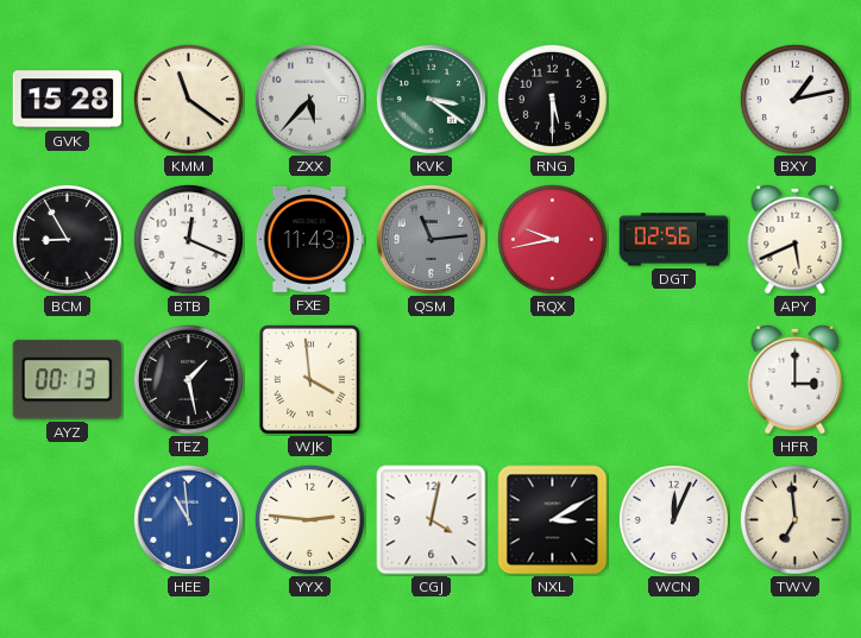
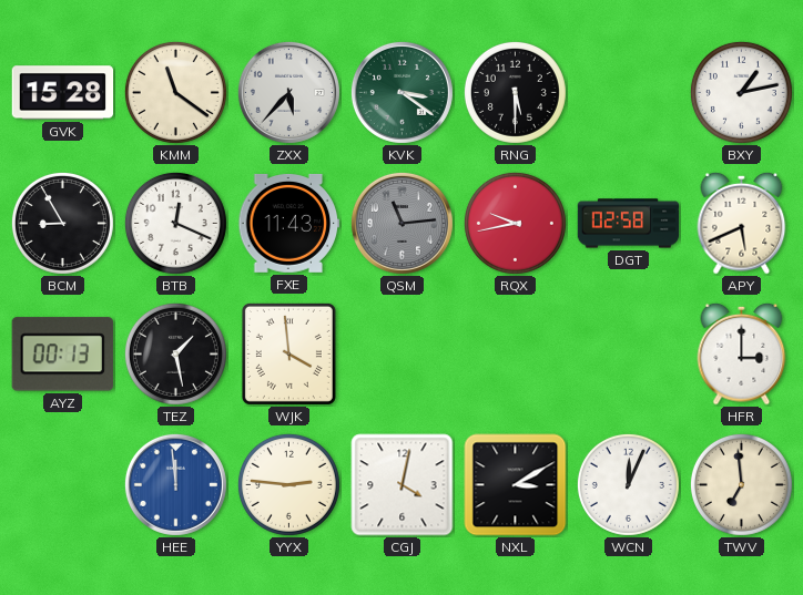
DGT: 02:56 -> 02:58
HEE: 10:59 -> 11:59
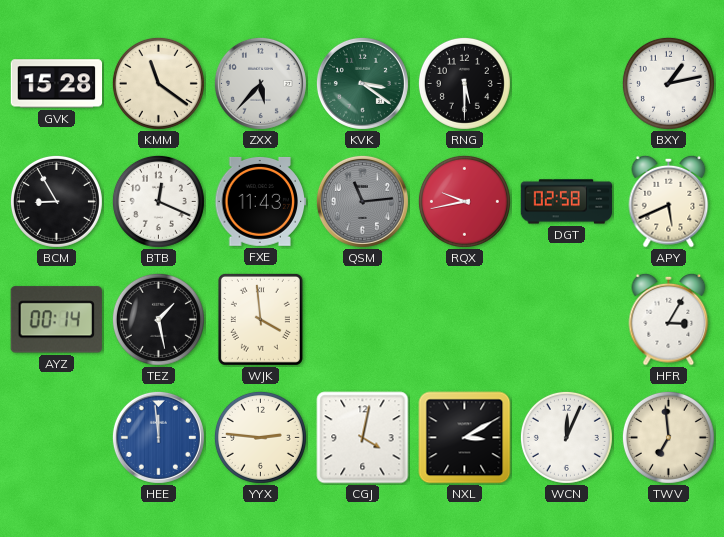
AYZ: 00:13 -> 00:14
HFR: 3:00 -> 3:05
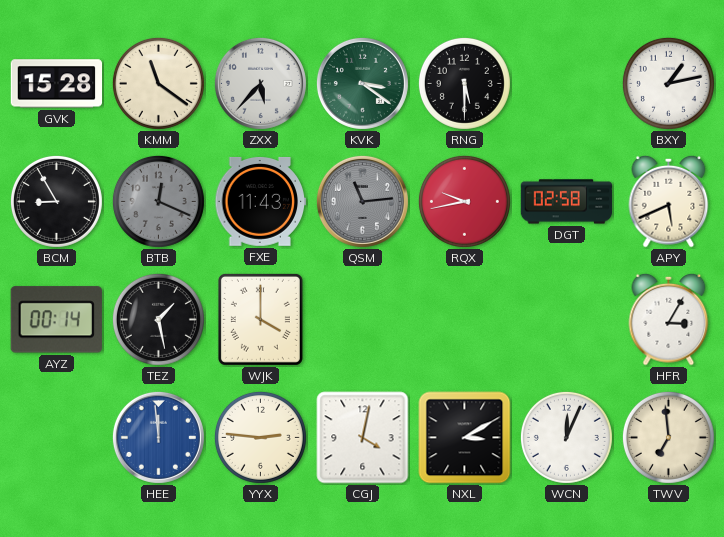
BTB dial: white -> grey
WJK: 3:59 -> 4:00
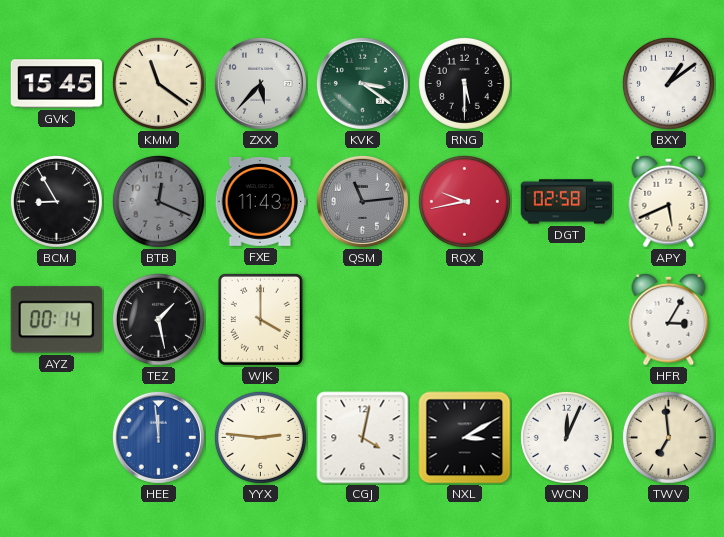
GVK: 15:28 -> 15:45
BXY: 1:13 -> 1:09
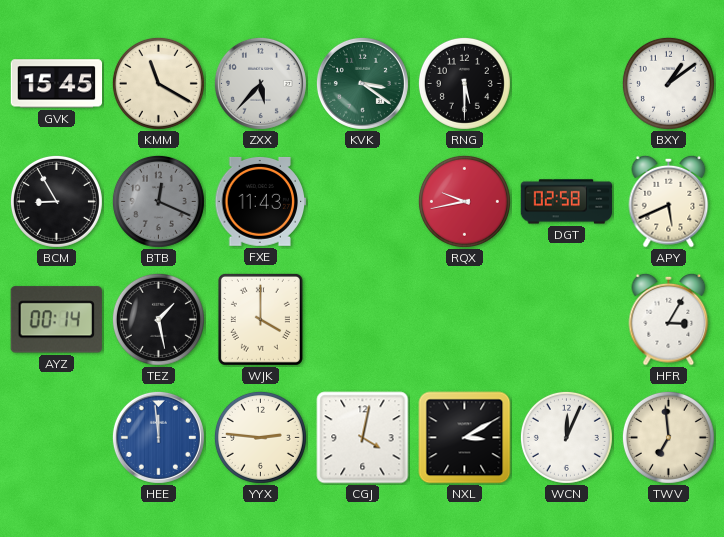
KMM: 11:21 -> 11:20
QSM: 11:14 -> none
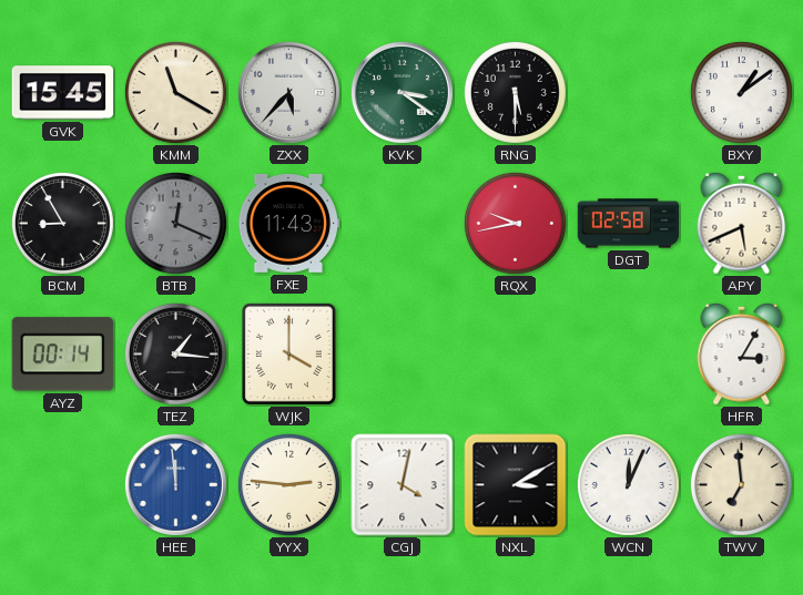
TEZ: 1:28 -> 1:16
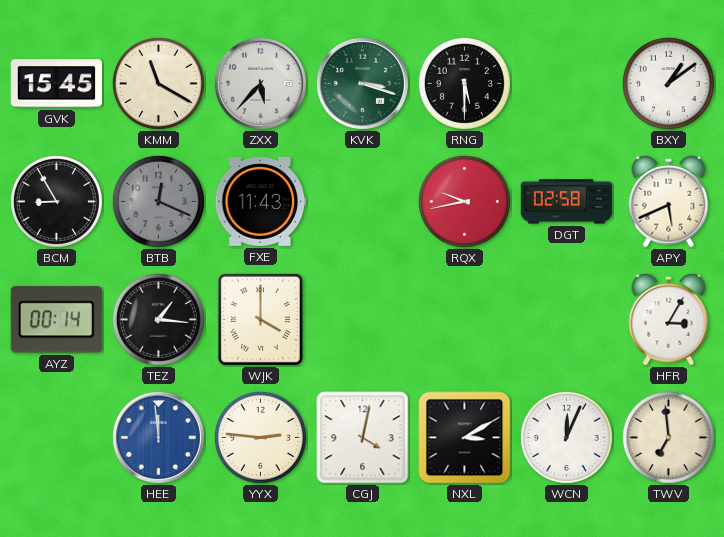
KVK: 3:21 -> 3:18
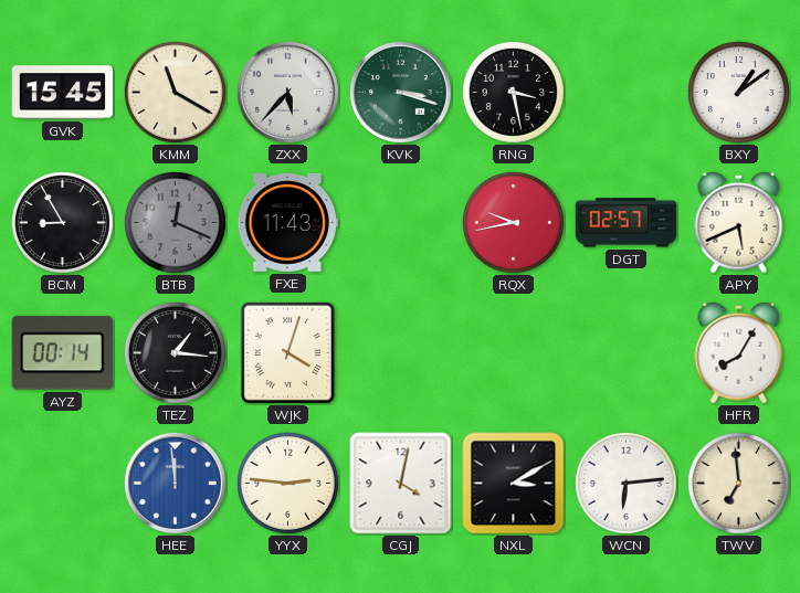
RNG: 5:30 -> 3:28
DGT: 02:58 -> 02:57
WJK: 4:00 -> 4:03
HFR: 3:05 -> 8:05
WCN: 12:04 -> 6:14
